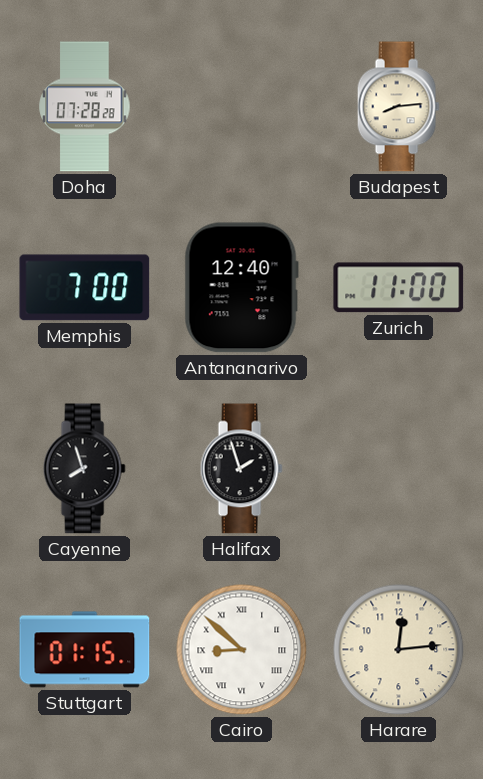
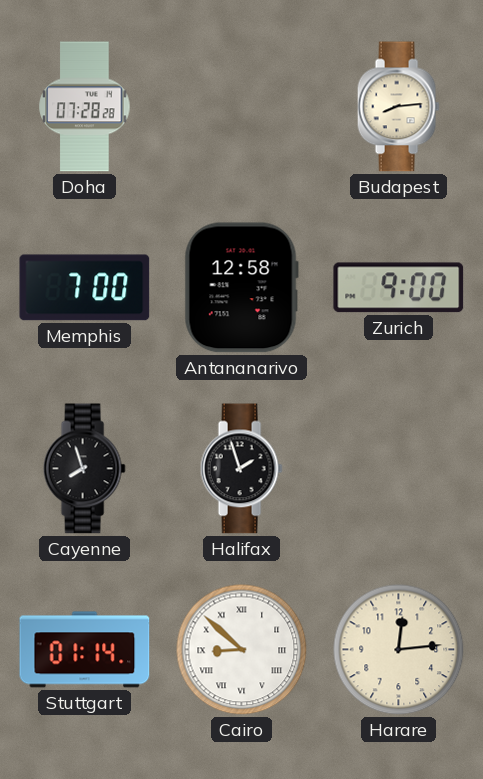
Antananarivo: 12:40 -> 12:58
Zurich: 11:00 -> 9:00
Stuttgart: 01:15 -> 01:14
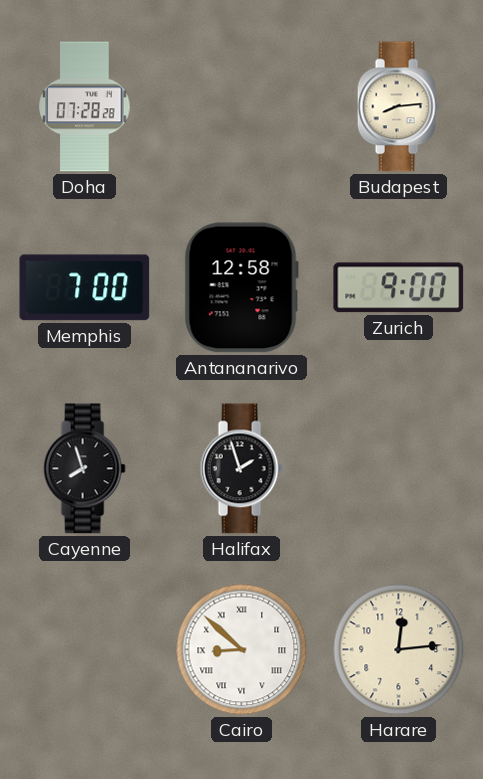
Stuttgart: 01:14 -> none
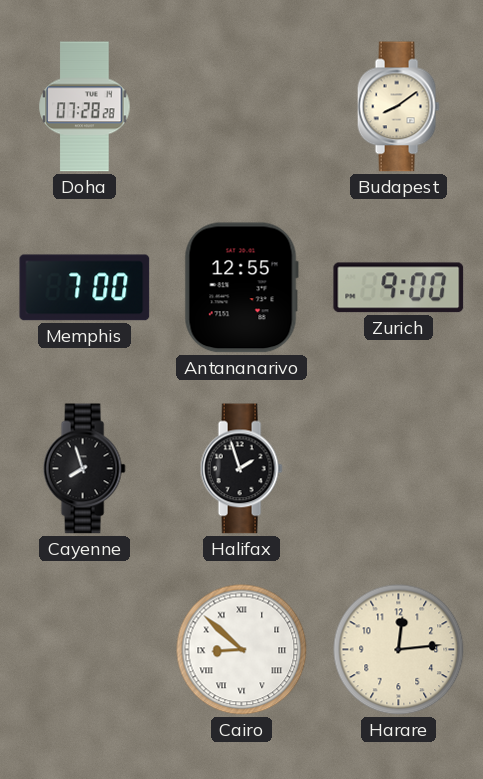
Budapest: 8:14 -> 8:09
Antananarivo: 12:58 -> 12:55
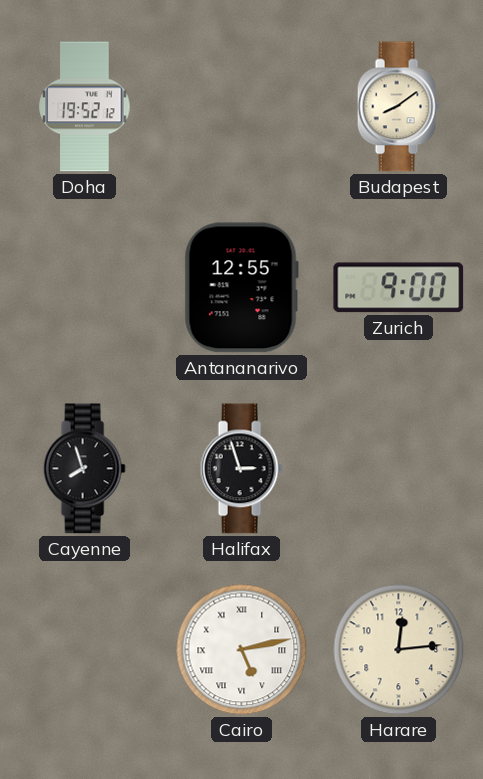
Doha: 07:28 -> 19:52
Memphis: 7:00 -> none
Halifax: 1:57 -> 2:57
Cairo: 8:52 -> 5:13
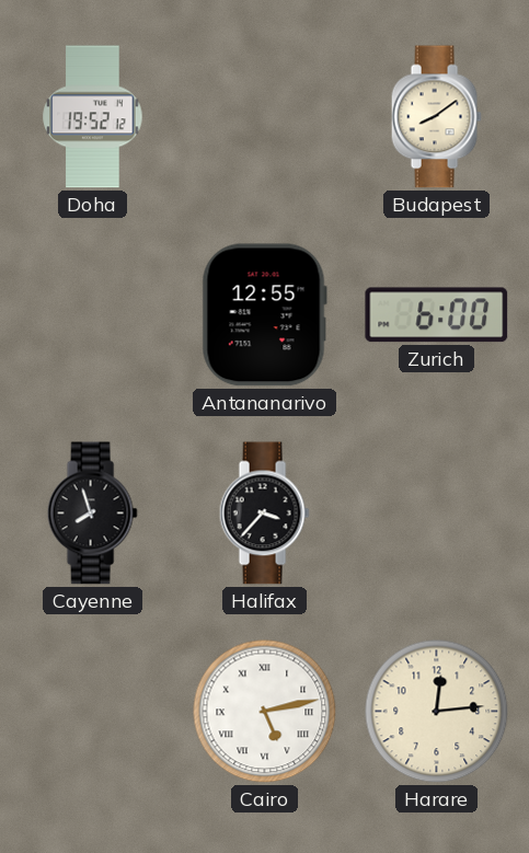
Zurich: 9:00 -> 6:00
Halifax: 2:57 -> 3:37
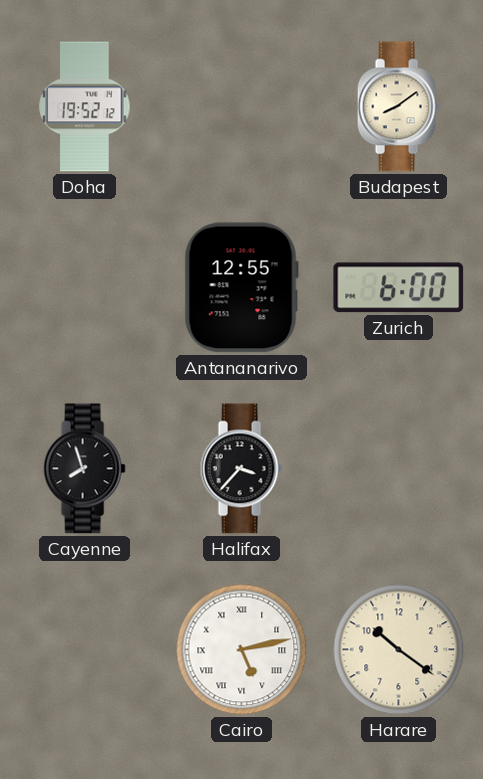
Harare: 12:14 -> 10:21
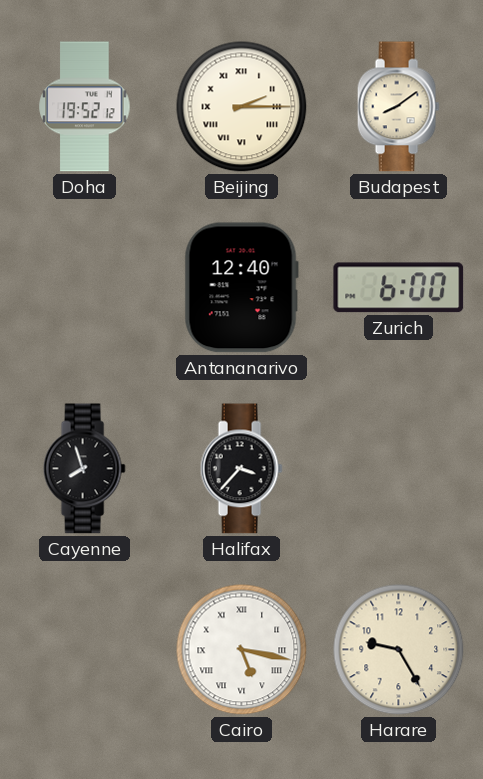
Beijing: none -> 2:15
Antananarivo: 12:55 -> 12:40
Cairo: 5:13 -> 5:17
Harare: 10:21 -> 9:25
